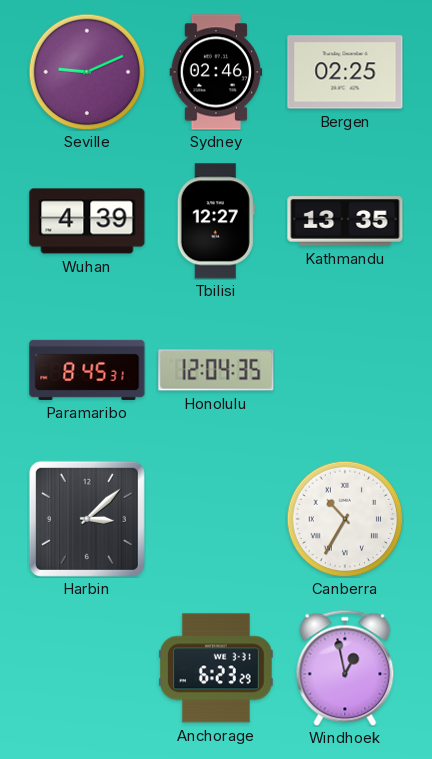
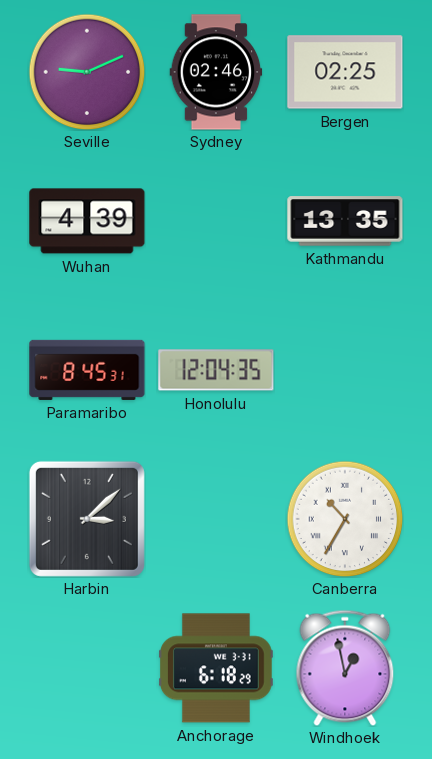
Tbilisi: 12:27 -> none
Anchorage: 6:23 -> 6:18
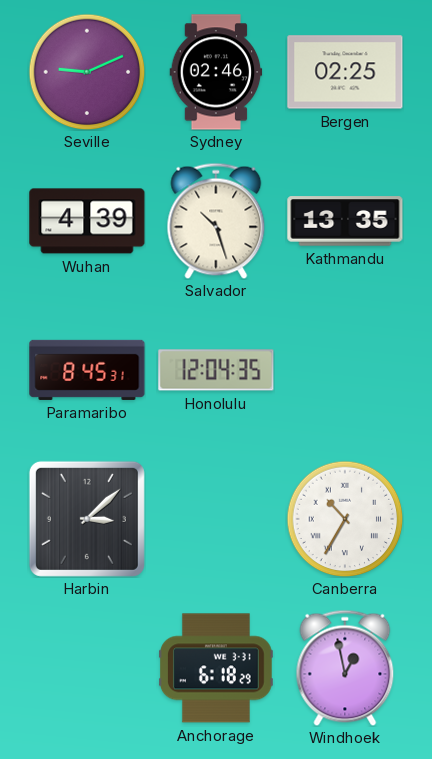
Salvador: none -> 10:27
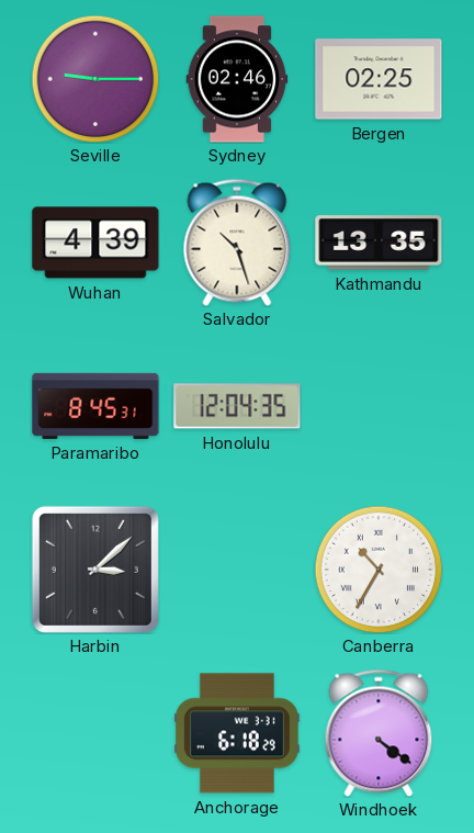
Seville: 9:11 -> 9:15
Windhoek: 12:58 -> 4:21
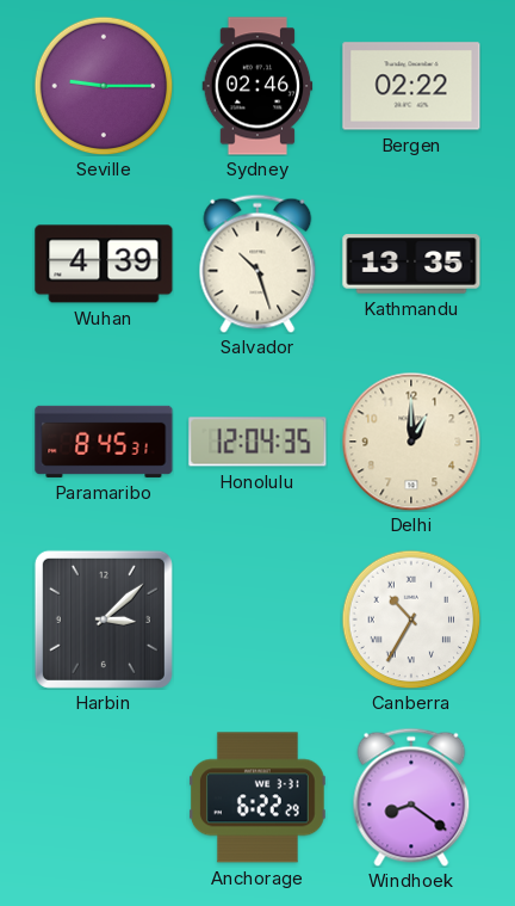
Bergen: 02:25 -> 02:22
Delhi: none -> 1:00
Anchorage: 6:18 -> 6:22
Windhoek: 4:21 -> 8:21
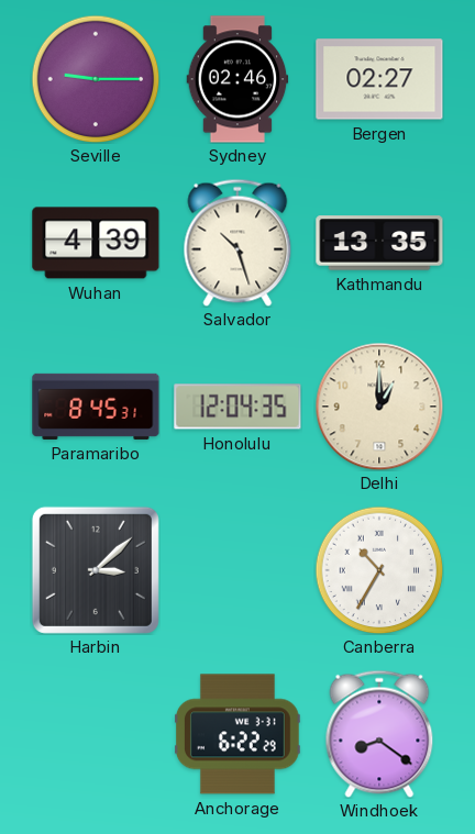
Bergen: 02:22 -> 02:27
